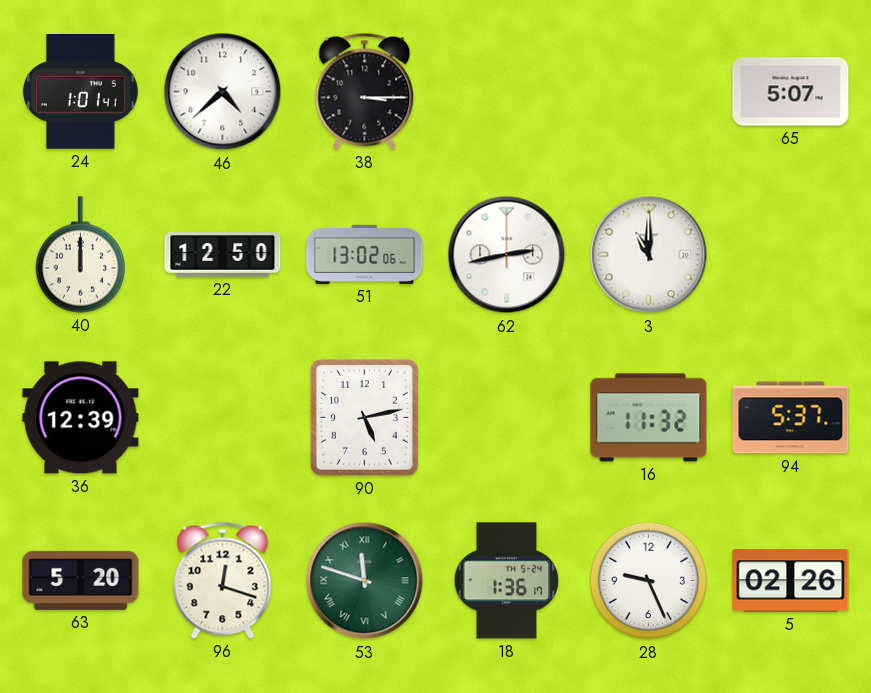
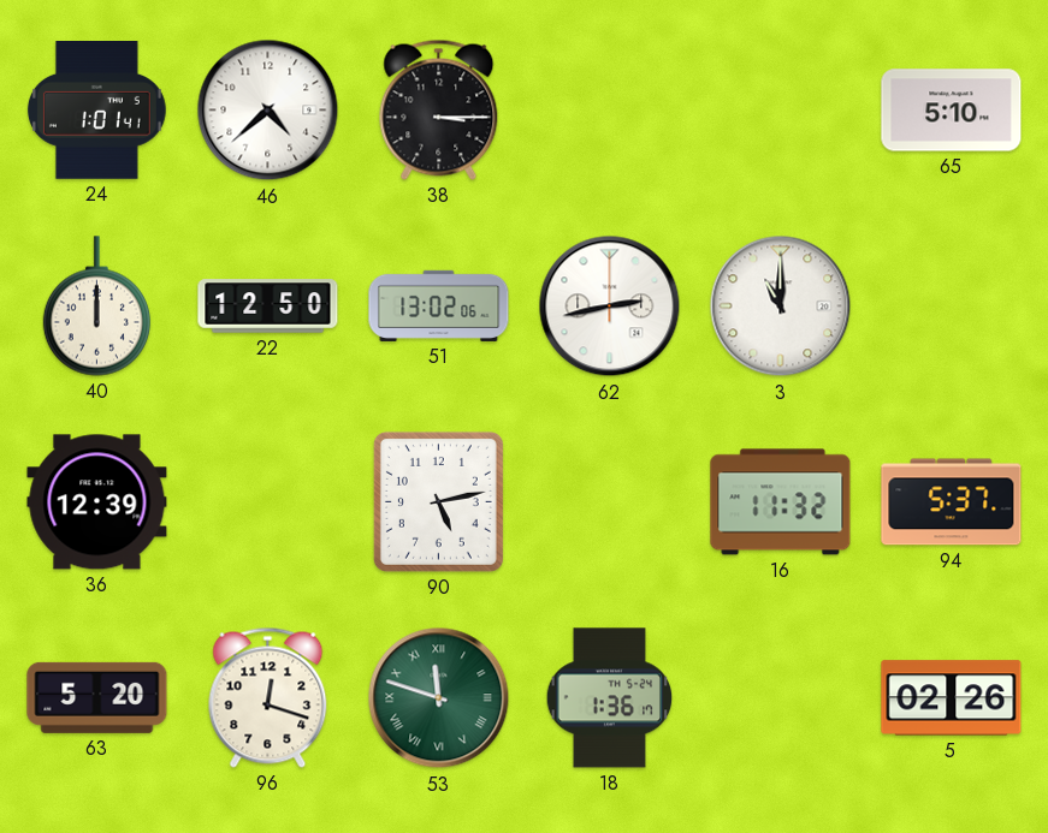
65: 5:07 -> 5:10
28: 9:26 -> none
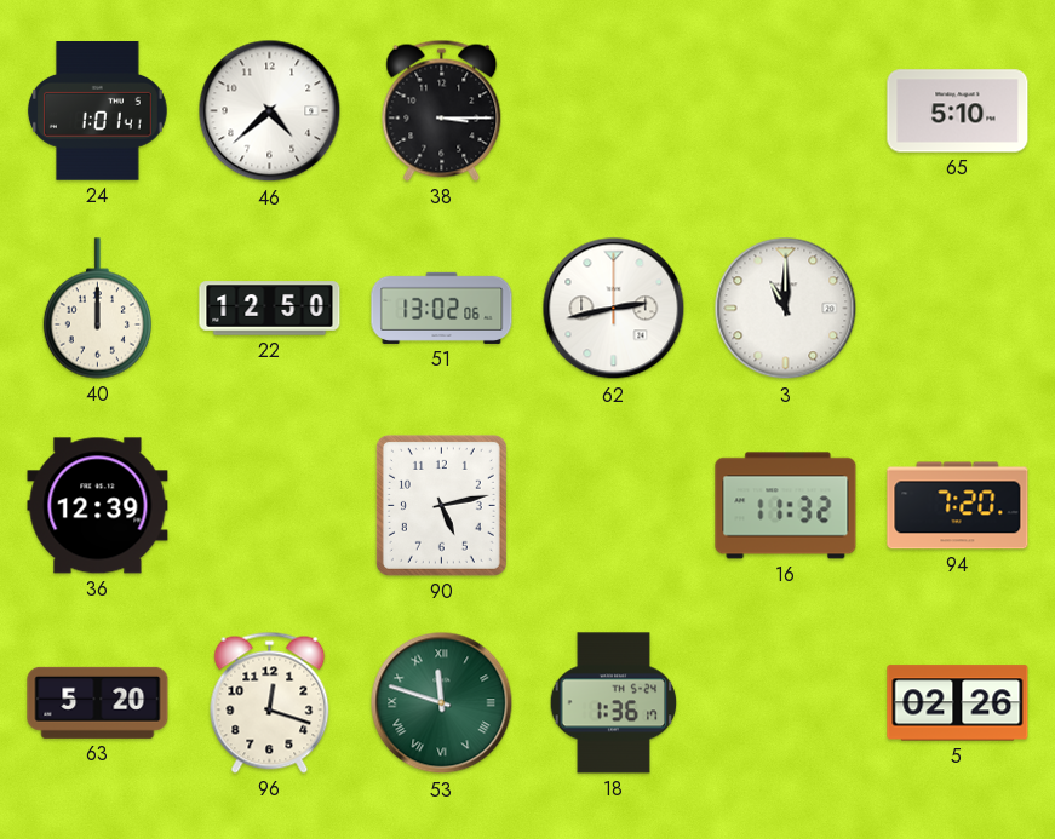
94: 5:37 -> 7:20
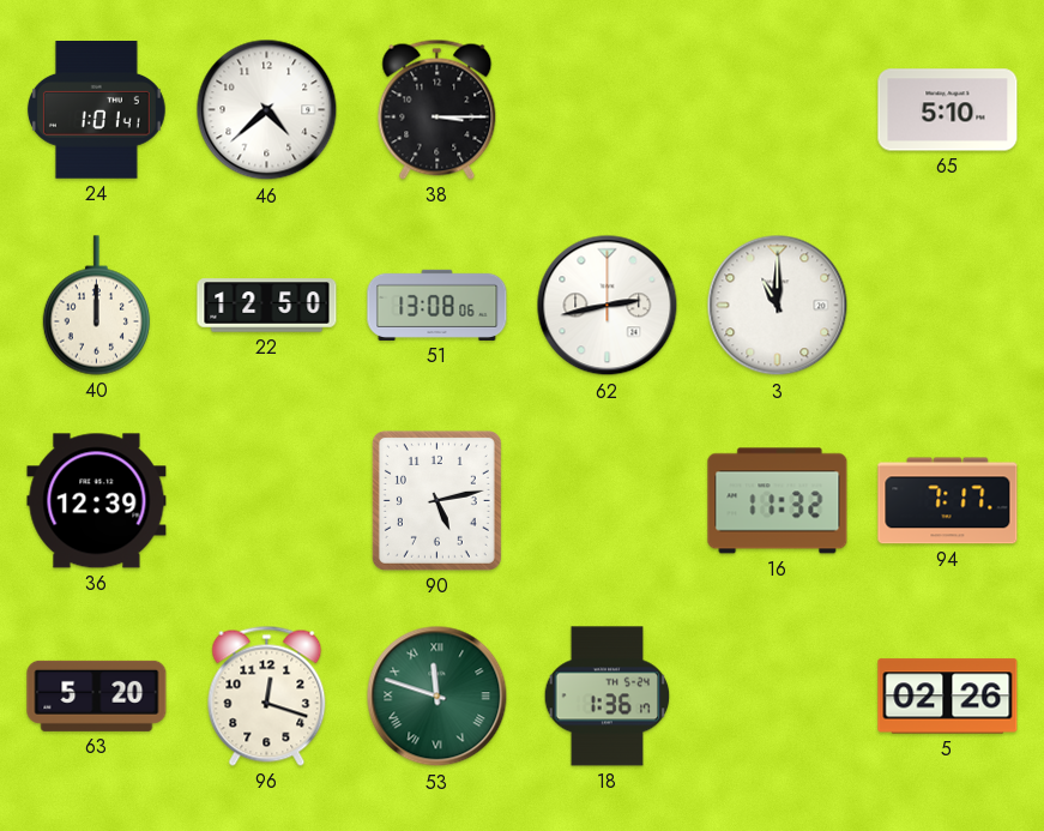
51: 13:02 -> 13:08
94: 7:20 -> 7:17
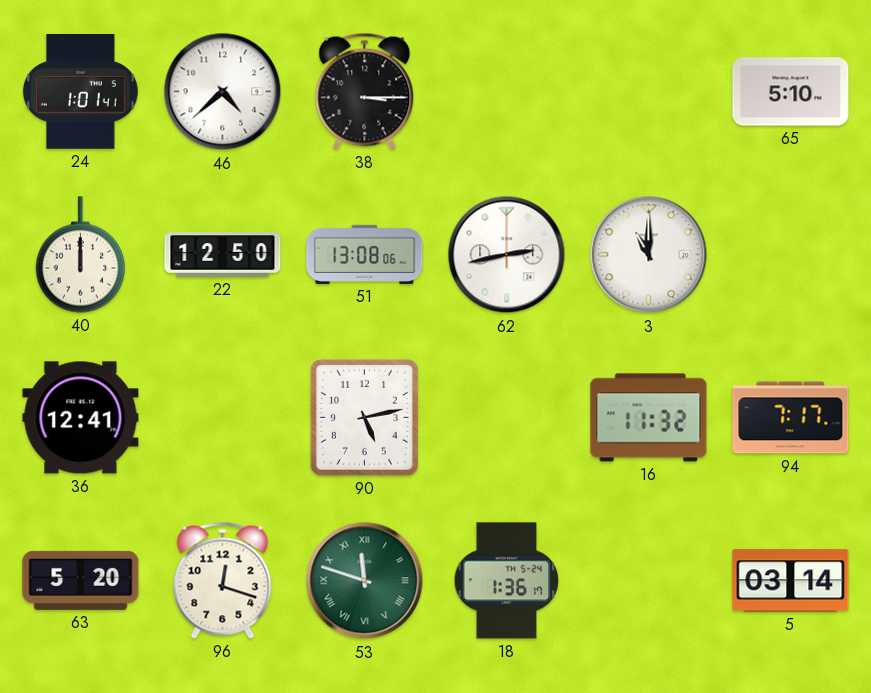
36: 12:39 -> 12:41
5: 02:26 -> 03:14
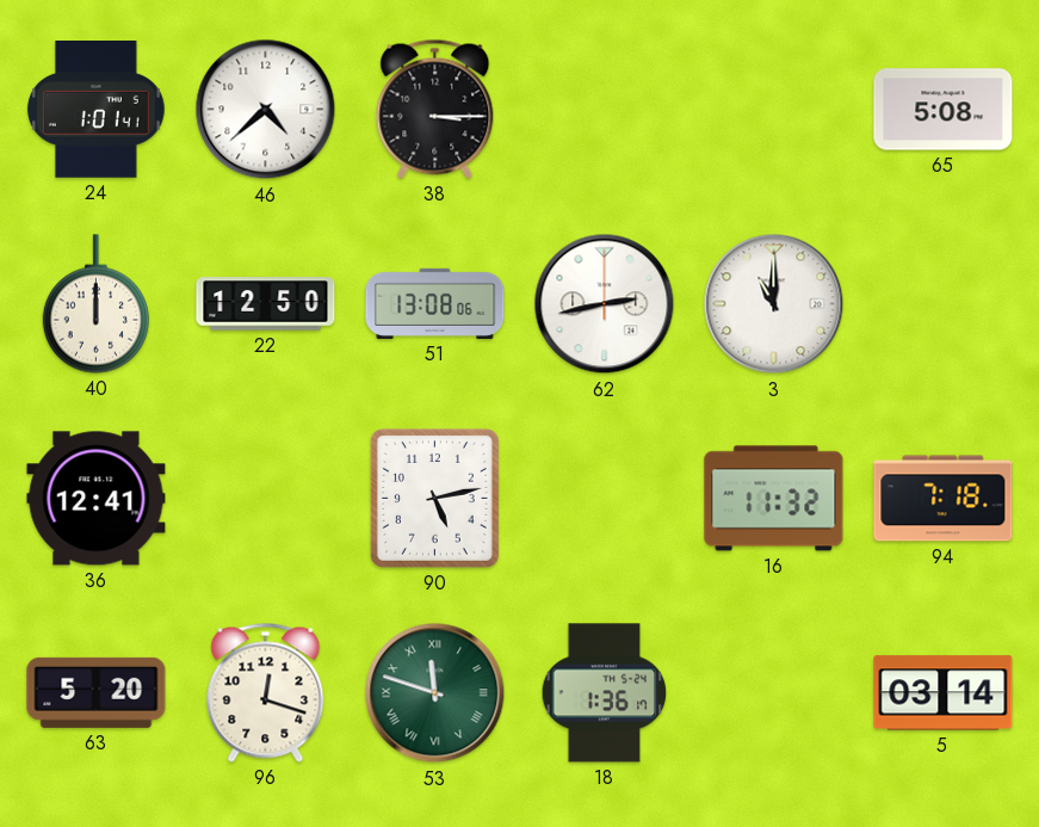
65: 5:10 -> 5:08
94: 7:17 -> 7:18
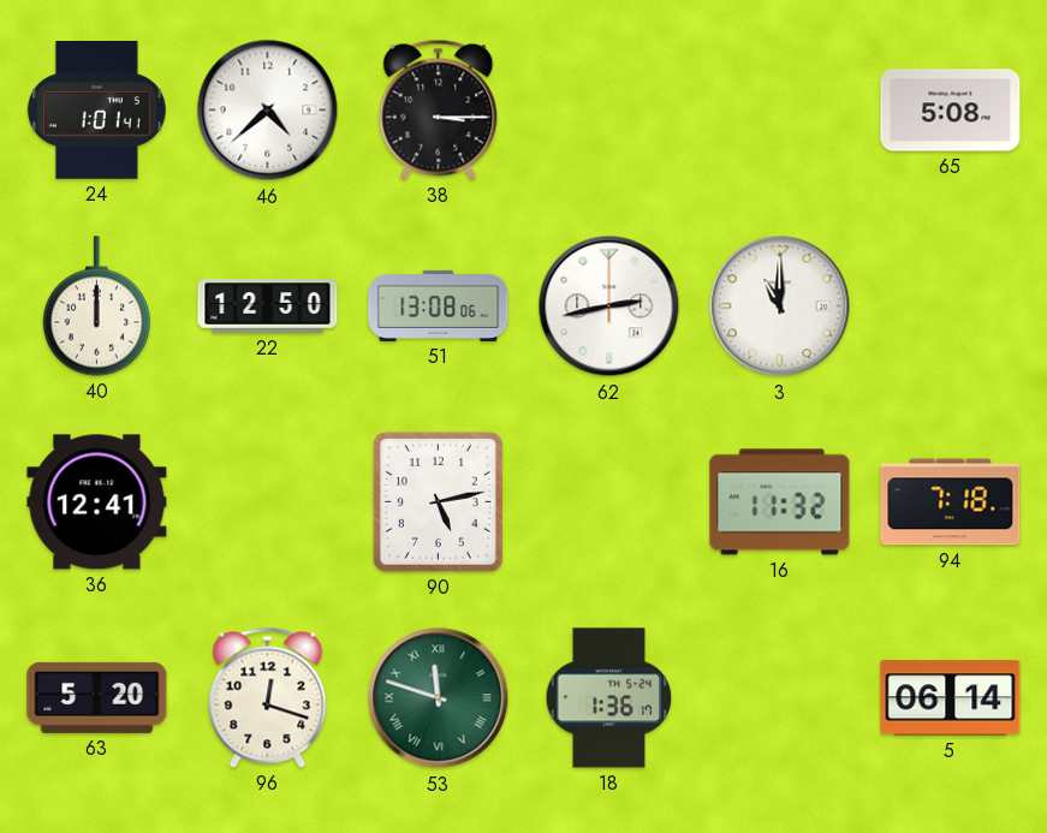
5: 03:14 -> 06:14
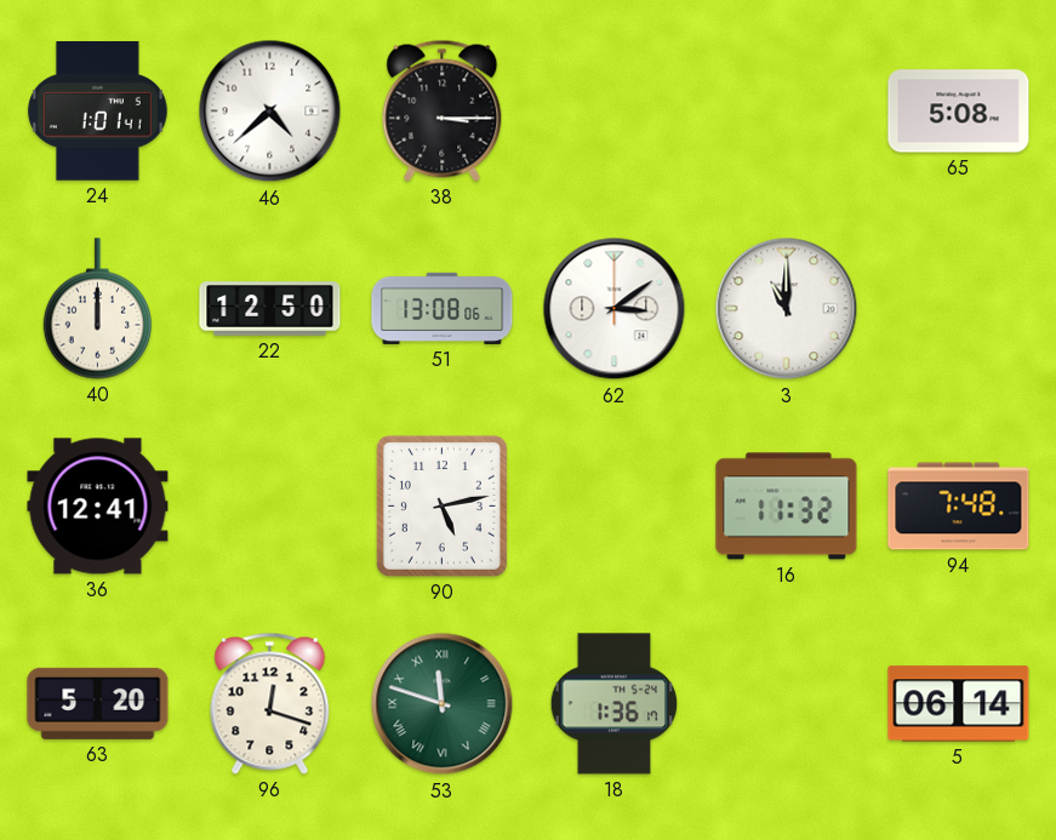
62: 2:43 -> 3:09
94: 7:18 -> 7:48
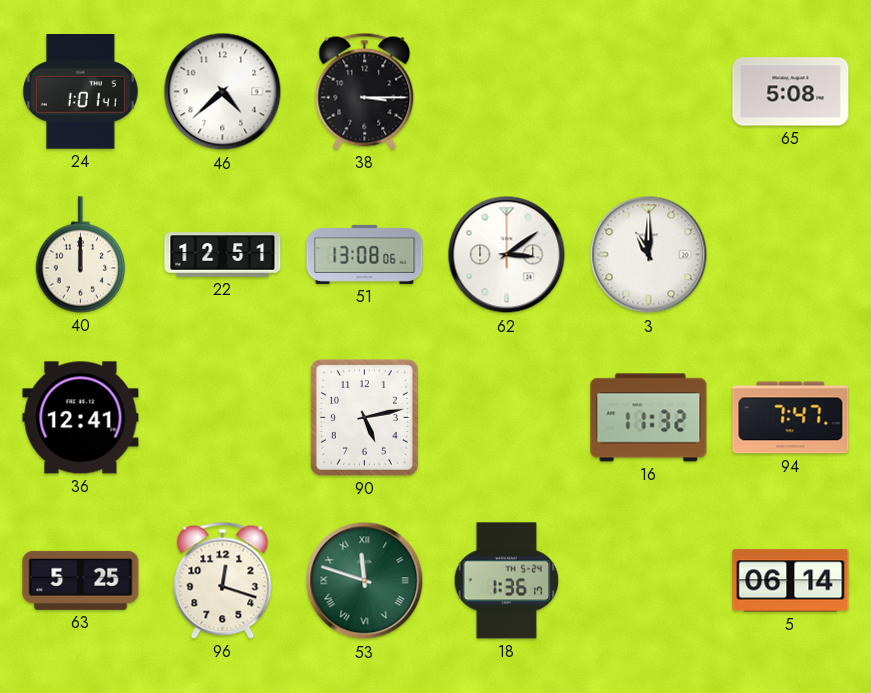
22: 12:50 -> 12:51
94: 7:48 -> 7:47
63: 5:20 -> 5:25
